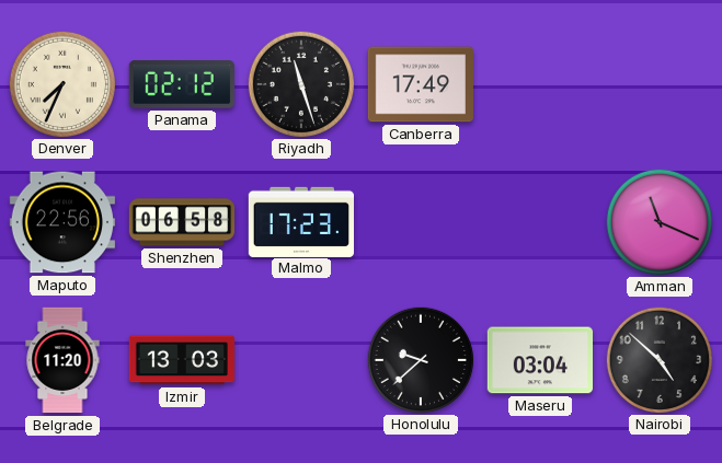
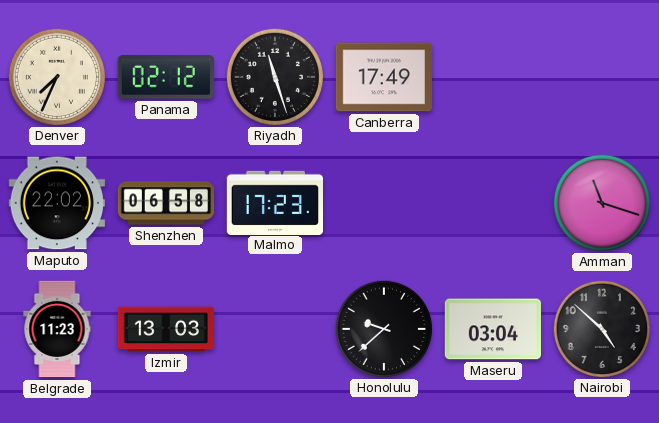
Maputo: 22:56 -> 22:02
Amman: 11:19 -> 11:18
Belgrade: 11:20 -> 11:23
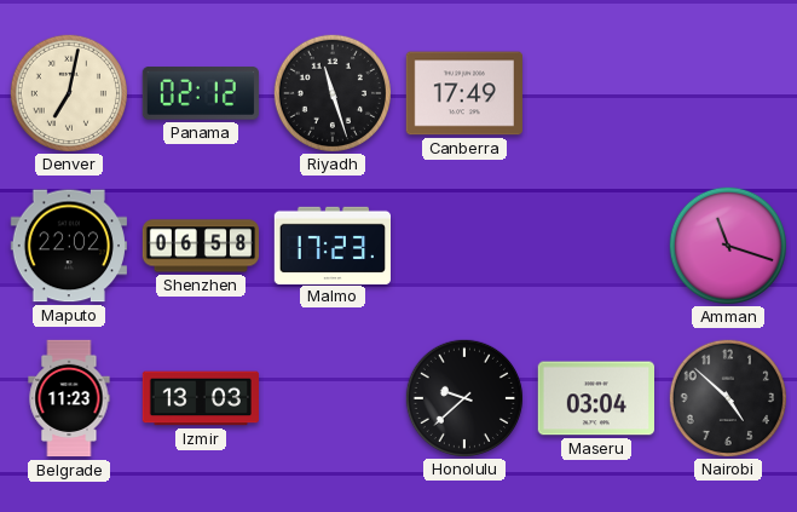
Denver: 7:34 -> 7:02
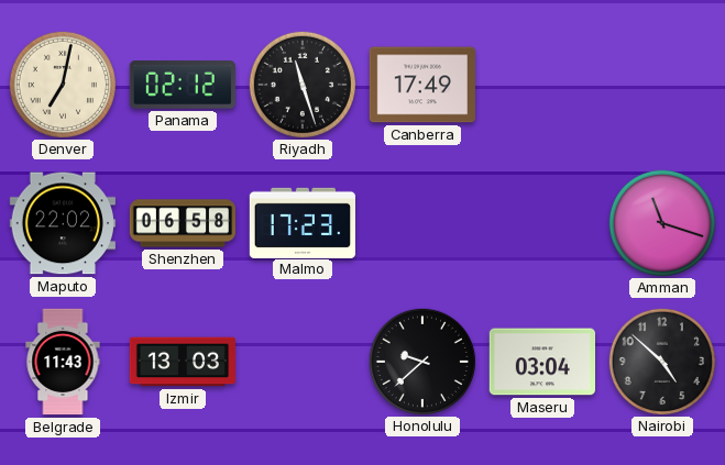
Belgrade: 11:23 -> 11:43
